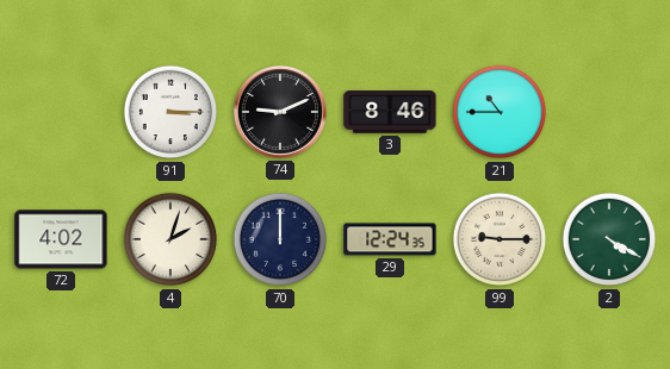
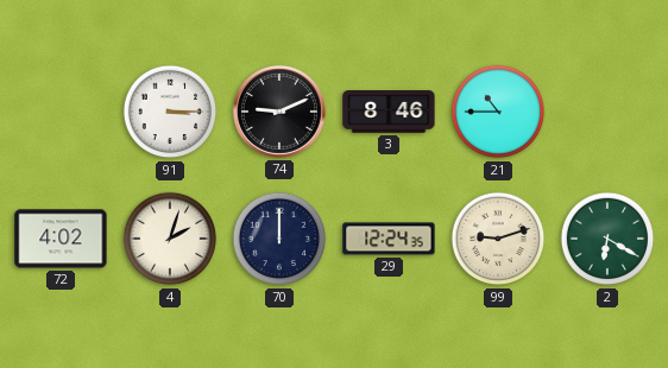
99: 9:15 -> 9:12
2: 4:20 -> 6:20
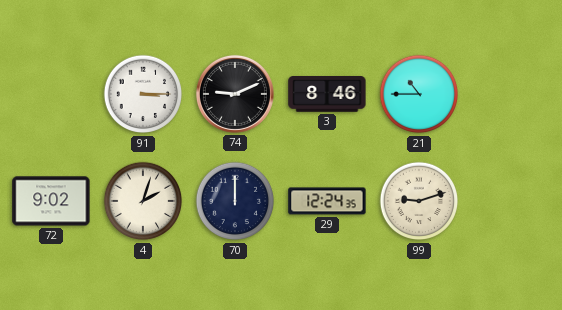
72: 4:02 -> 9:02
2: 6:20 -> none
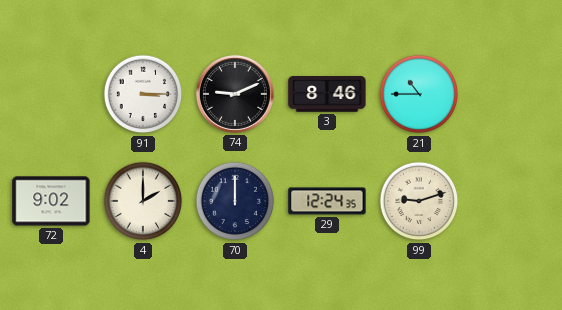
4: 2:03 -> 2:00
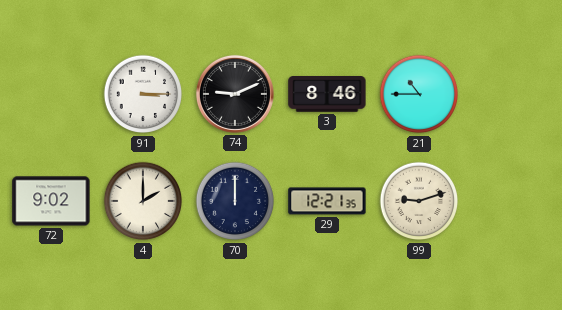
29: 12:24 -> 12:21
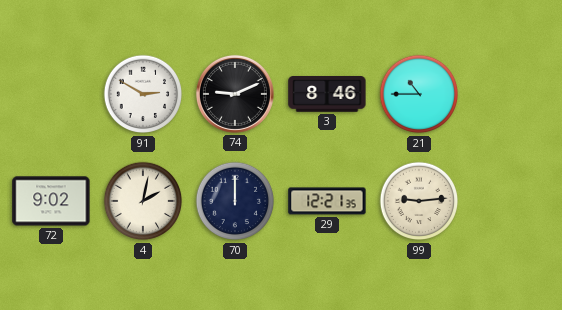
91: 3:15 -> 2:50
4: 2:00 -> 2:02
99: 9:12 -> 9:14
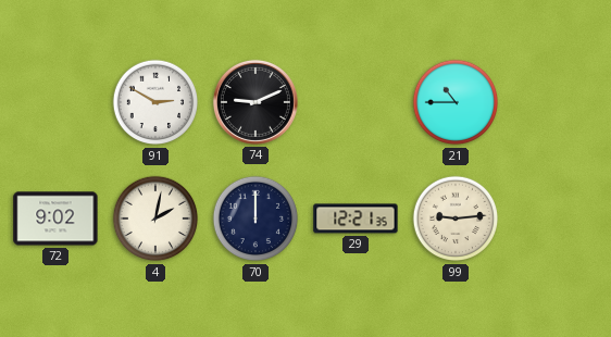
3: 8:46 -> none
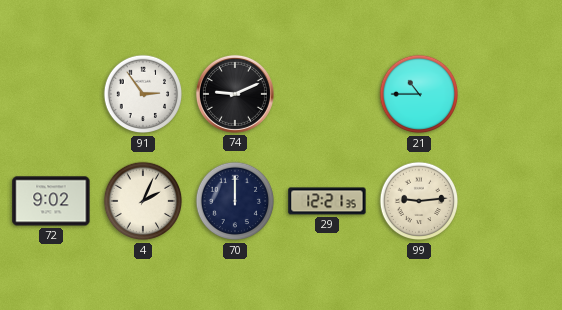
91: 2:50 -> 2:54
4: 2:02 -> 2:04
